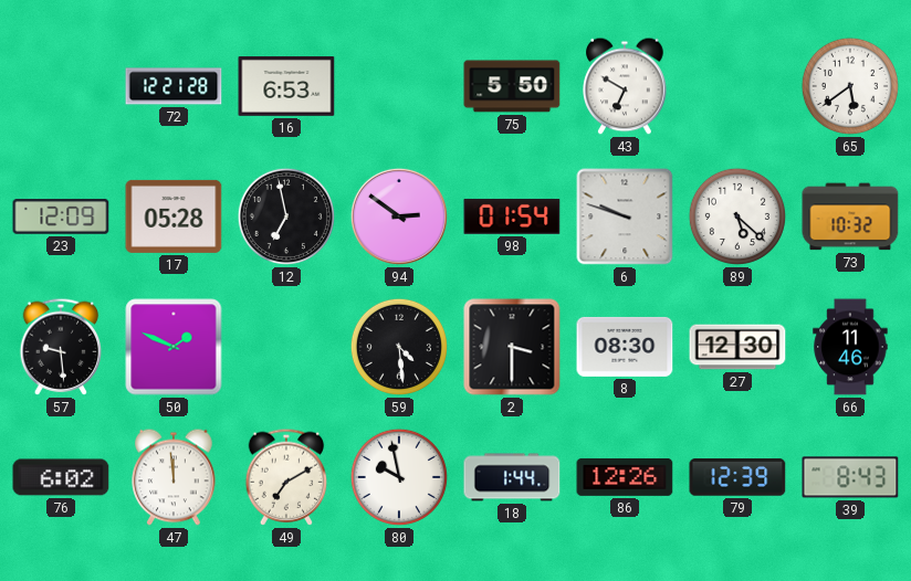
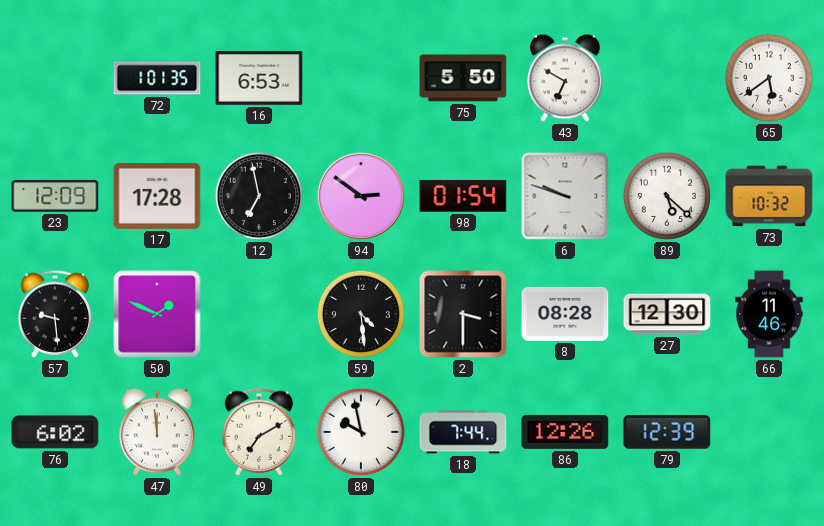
72: 12:21 -> 1:01
17: 05:28 -> 17:28
8: 08:30 -> 08:28
18: 1:44 -> 7:44
39: 8:43 -> none
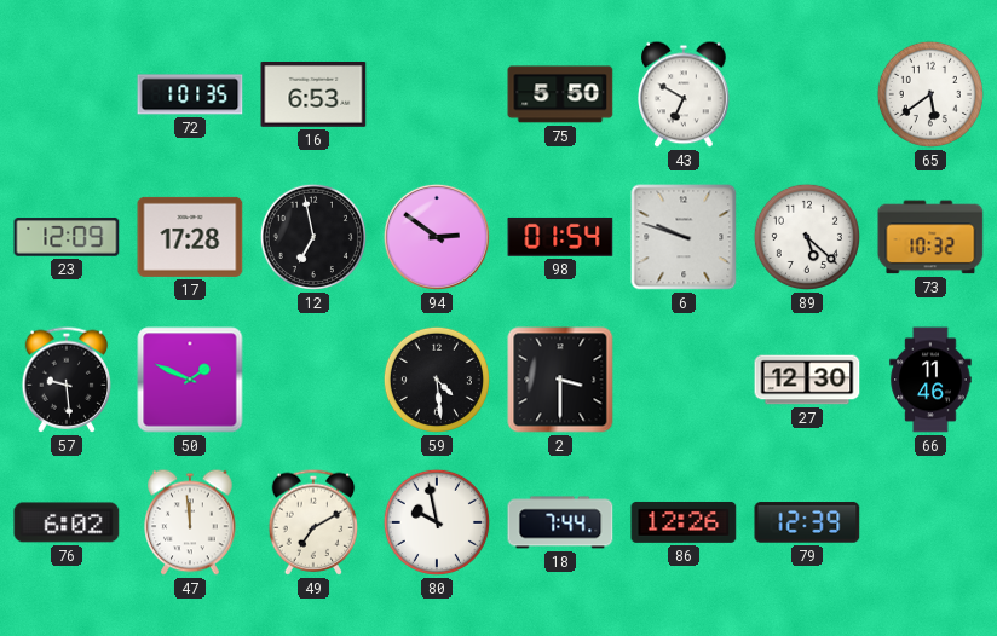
8: 08:28 -> none
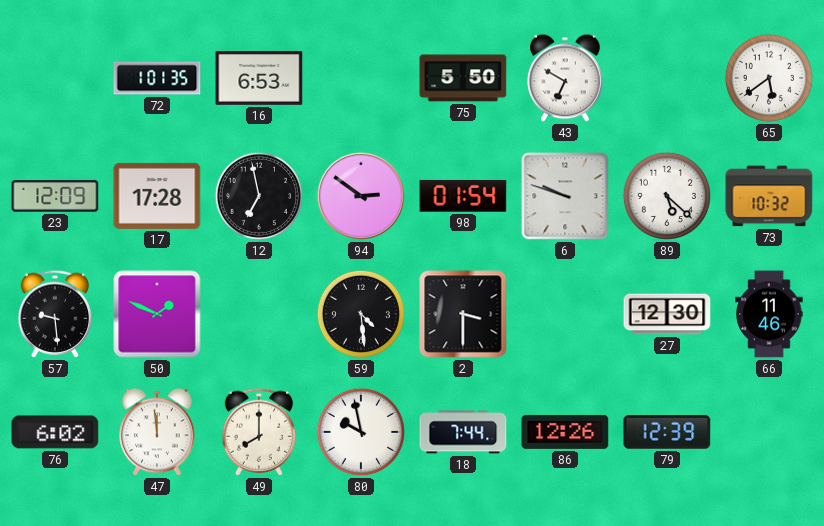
49: 7:10 -> 8:00
